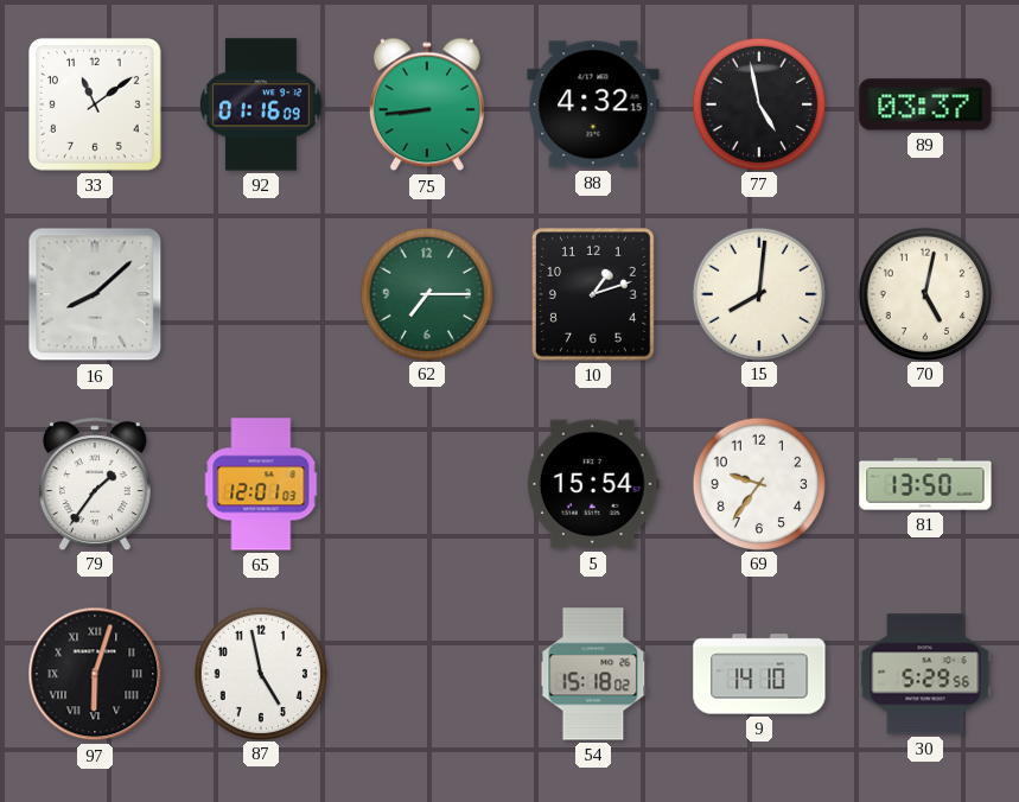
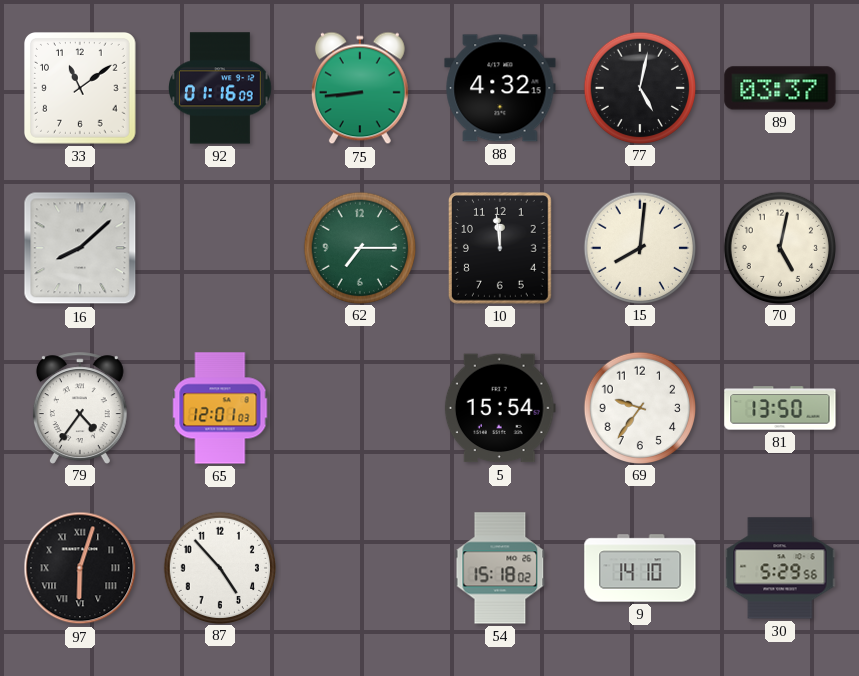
77: 4:58 -> 5:02
10: 1:12 -> 11:59
79: 1:36 -> 4:36
87: 4:58 -> 4:53
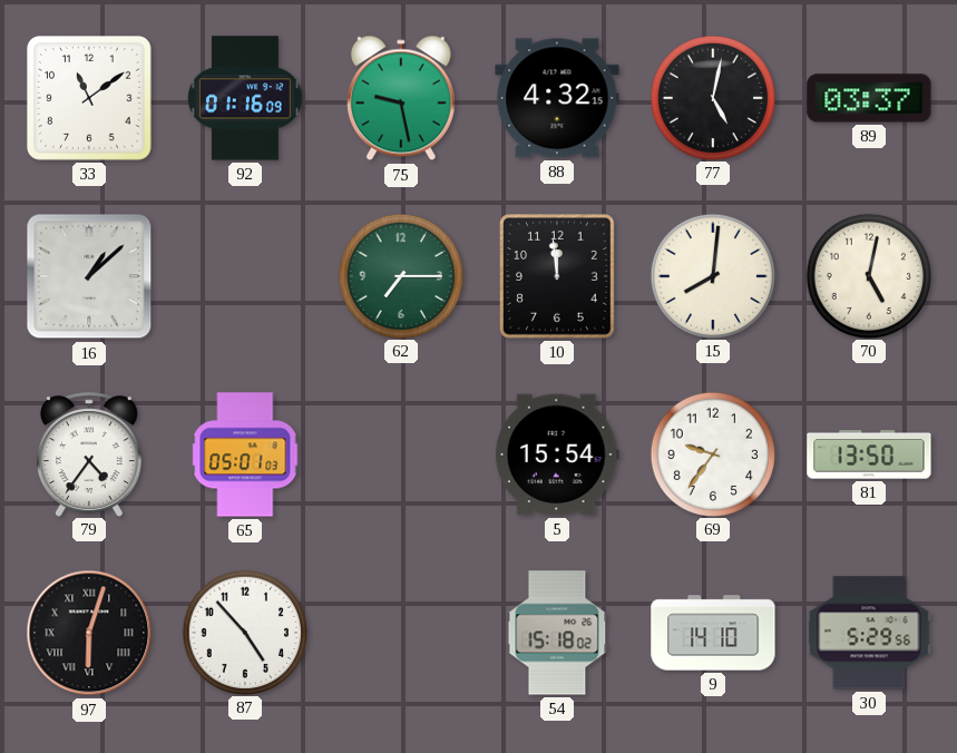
75: 8:44 -> 9:28
16: 8:08 -> 1:08
65: 12:01 -> 05:01
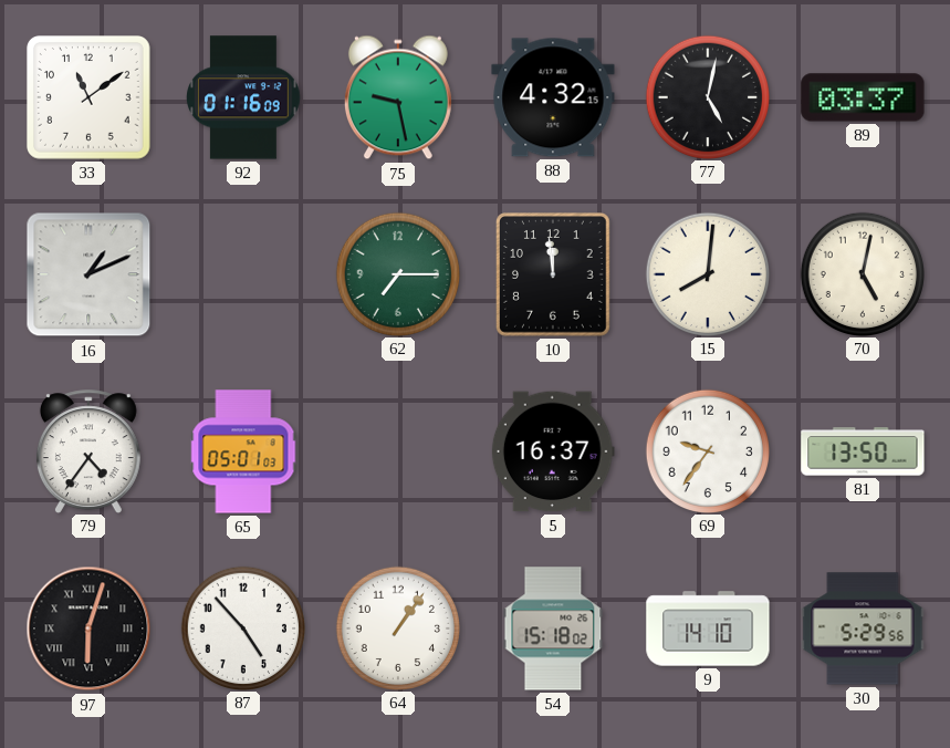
16: 1:08 -> 1:11
5: 15:54 -> 16:37
64: none -> 1:06
